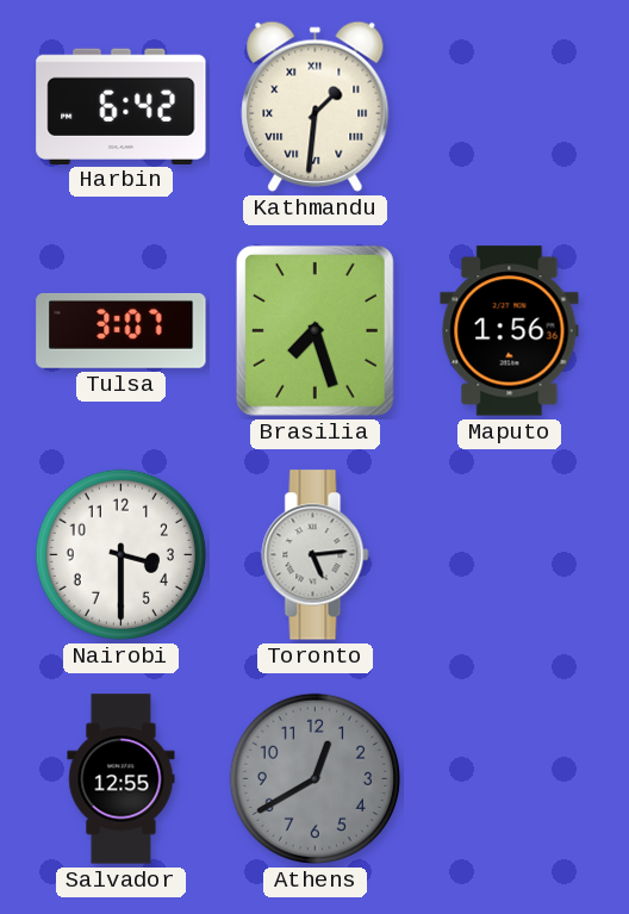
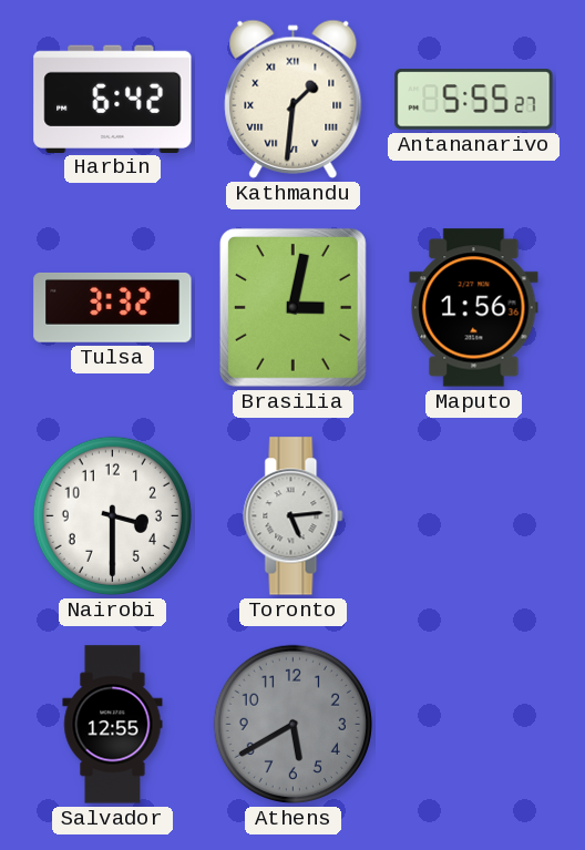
Antananarivo: none -> 5:55
Tulsa: 3:07 -> 3:32
Brasilia: 7:27 -> 3:02
Athens: 12:40 -> 5:40
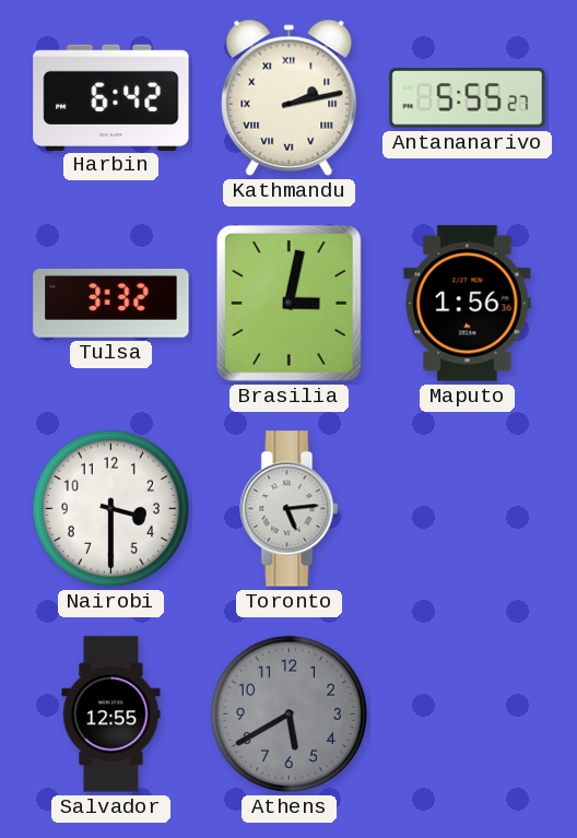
Kathmandu: 1:31 -> 2:13
